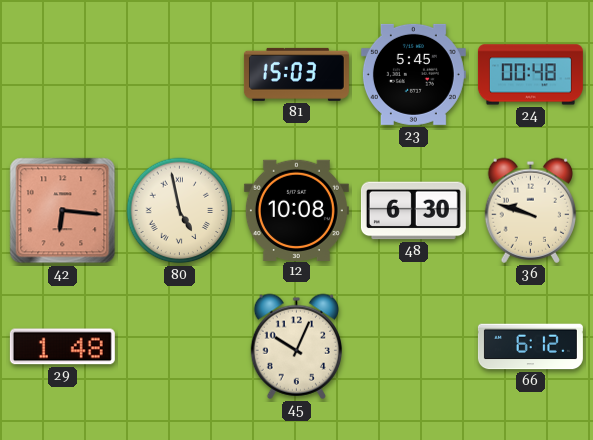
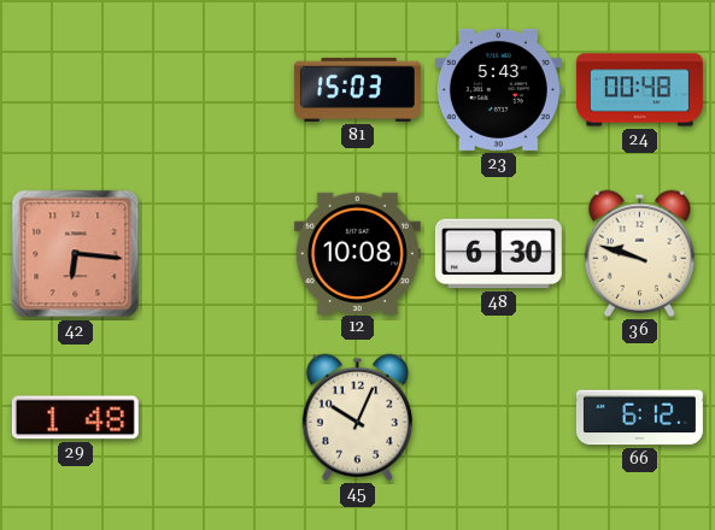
23: 5:45 -> 5:43
80: 4:58 -> none
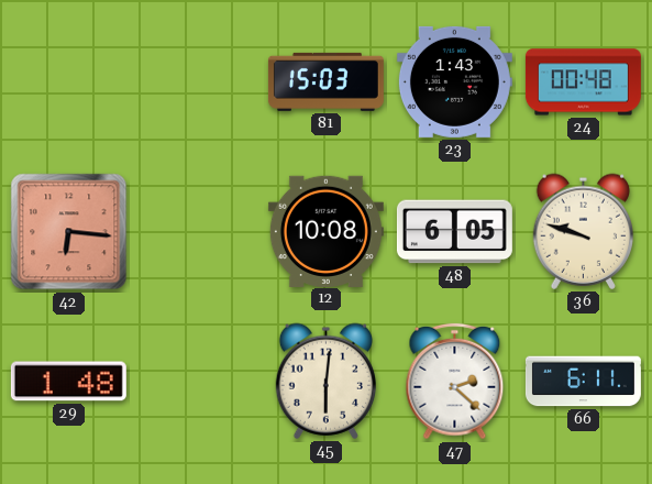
23: 5:43 -> 1:43
48: 6:30 -> 6:05
45: 10:04 -> 6:01
47: none -> 2:22
66: 6:12 -> 6:11
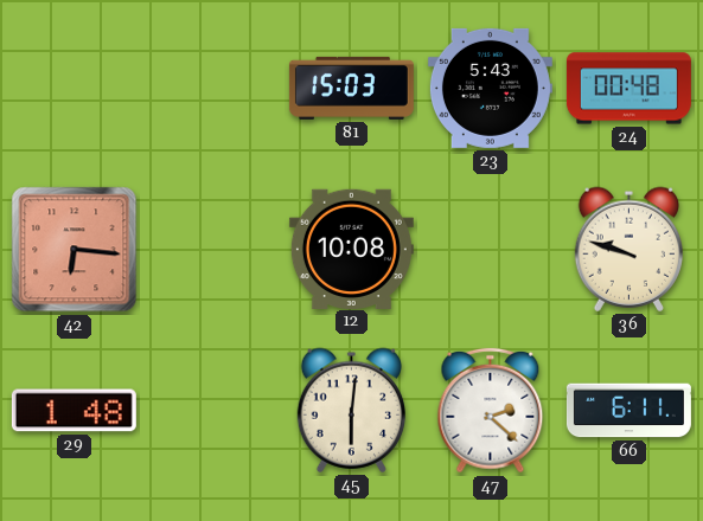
23: 1:43 -> 5:43
48: 6:05 -> none
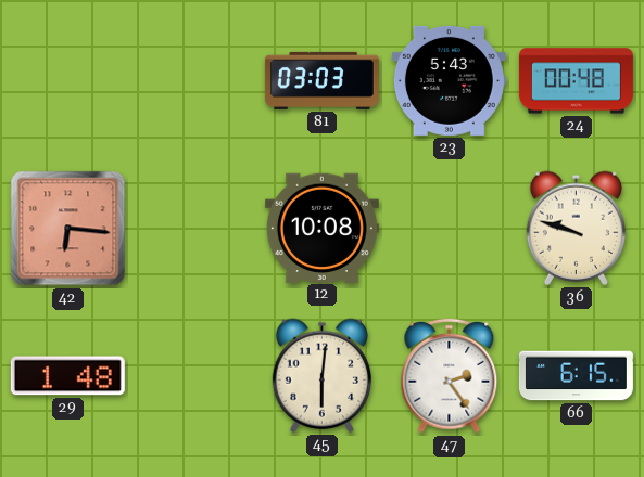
81: 15:03 -> 03:03
47: 2:22 -> 2:24
66: 6:11 -> 6:15
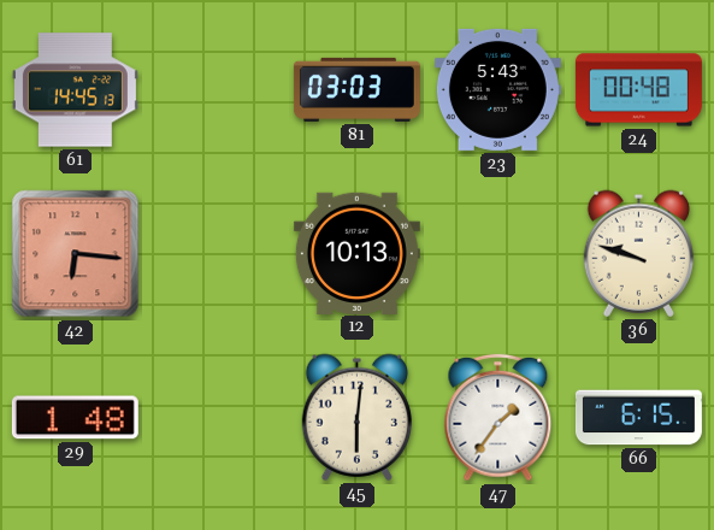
61: none -> 14:45
12: 10:08 -> 10:13
47: 2:24 -> 1:36
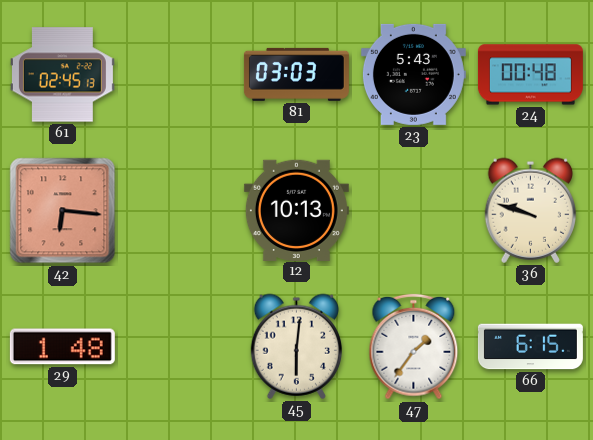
61: 14:45 -> 02:45
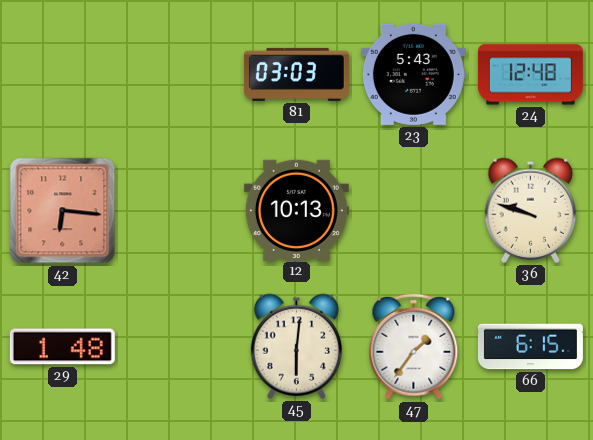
61: 02:45 -> none
24: 00:48 -> 12:48
